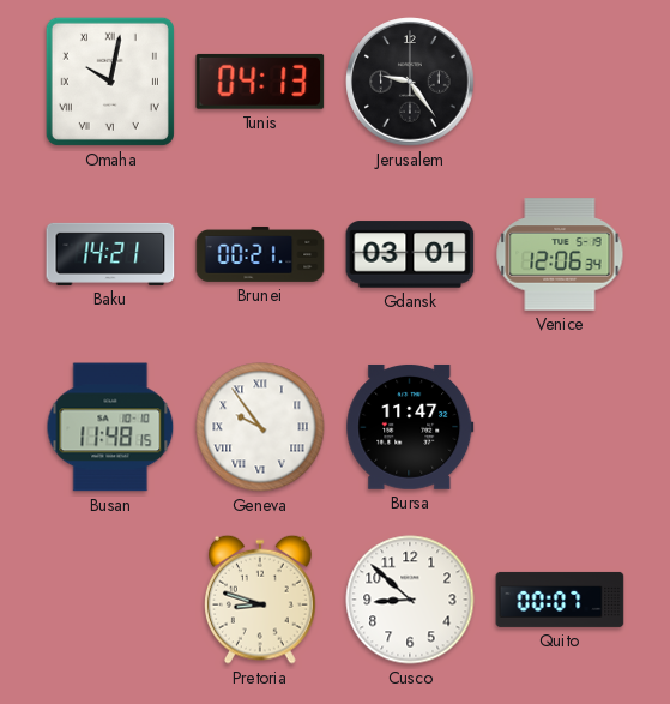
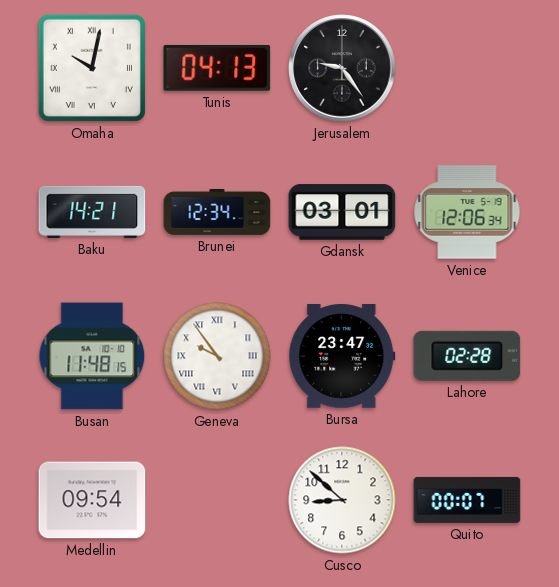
Brunei: 00:21 -> 12:34
Bursa: 11:47 -> 23:47
Lahore: none -> 02:28
Medellin: none -> 09:54
Pretoria: 8:48 -> none
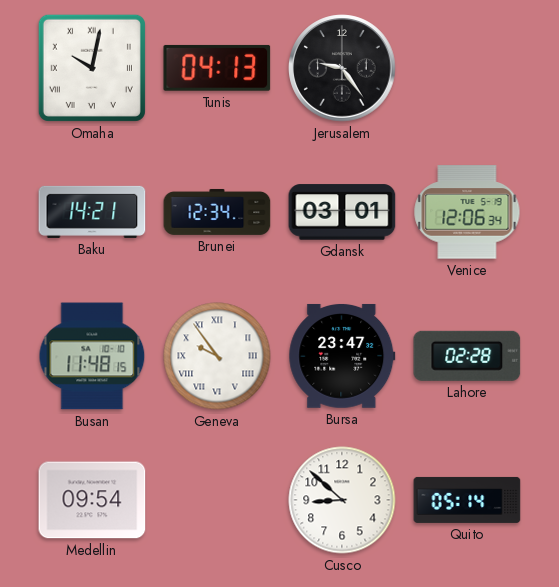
Quito: 00:07 -> 05:14
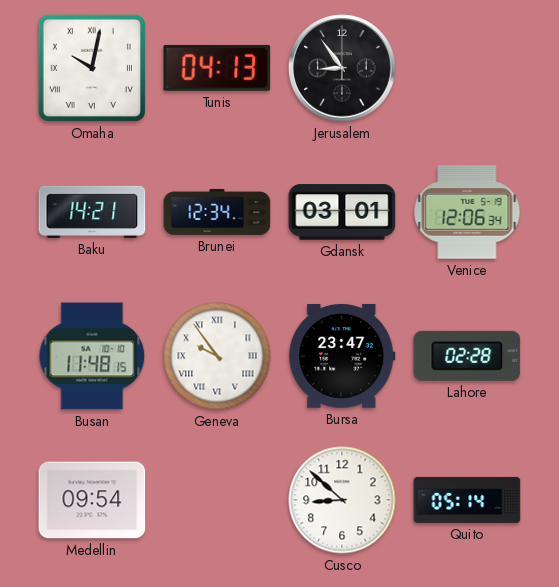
Jerusalem: 9:24 -> 8:54
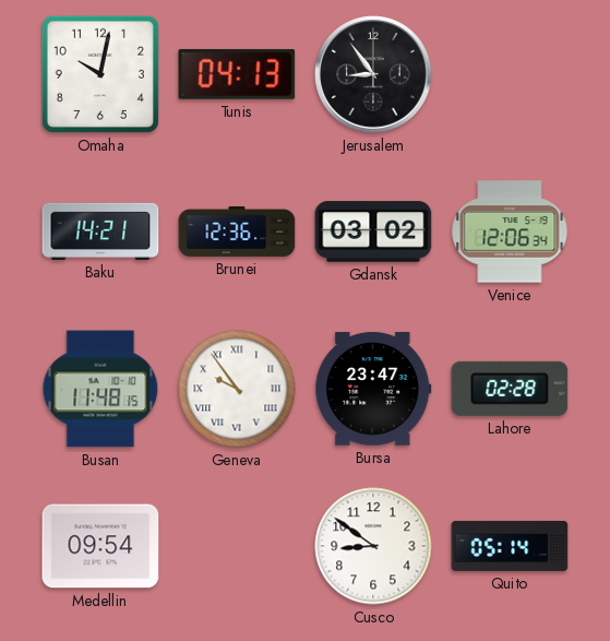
Omaha numerals: Roman -> Arabic
Brunei: 12:34 -> 12:36
Gdansk: 03:01 -> 03:02
Cusco: 8:52 -> 8:51
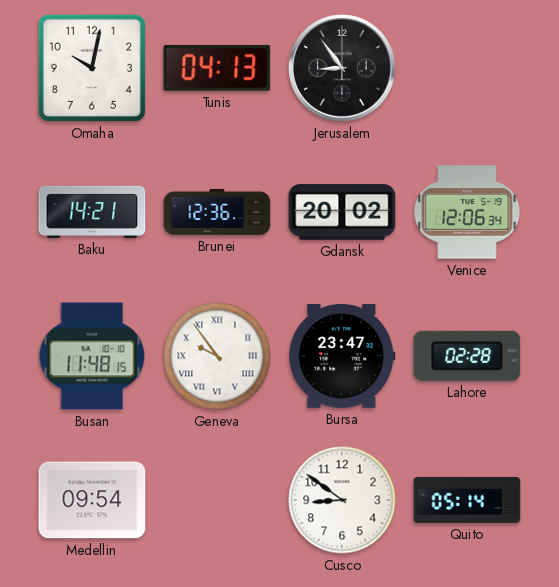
Gdansk: 03:02 -> 20:02
